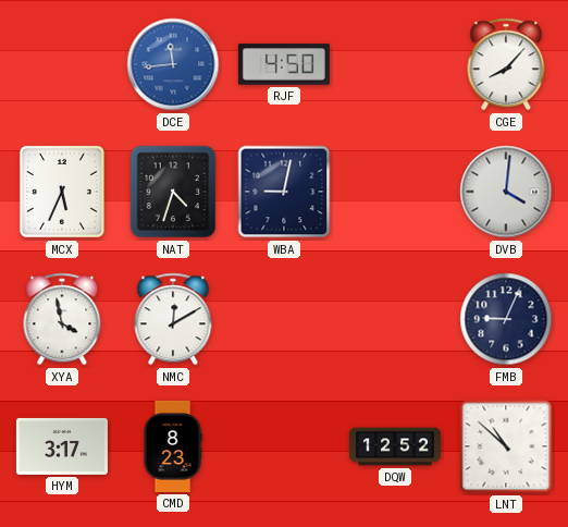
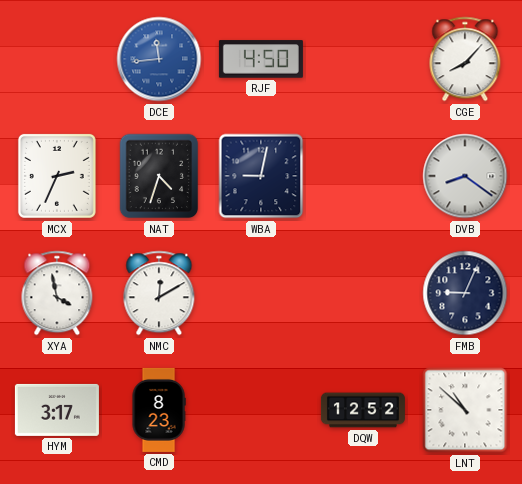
MCX: 5:34 -> 2:34
DVB: 4:01 -> 8:21
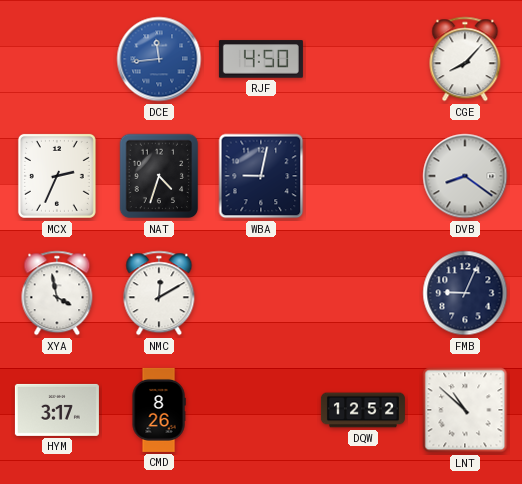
CMD: 8:23 -> 8:26
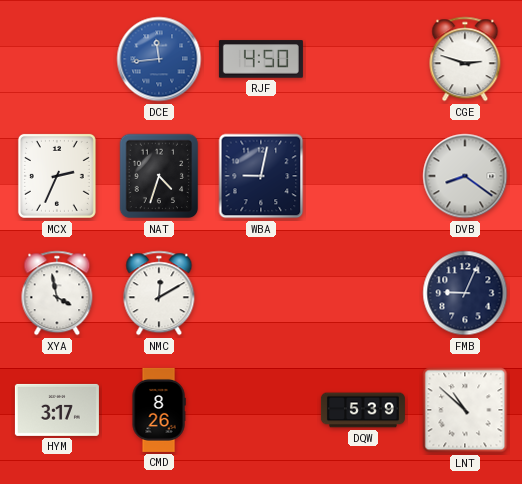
CGE: 8:07 -> 2:48
DQW: 12:52 -> 5:39
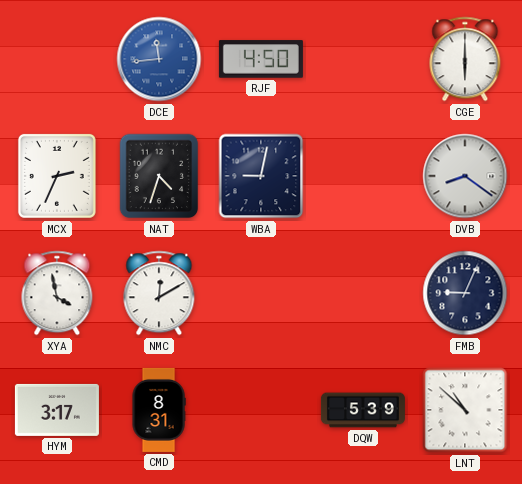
CGE: 2:48 -> 6:00
CMD: 8:26 -> 8:31
